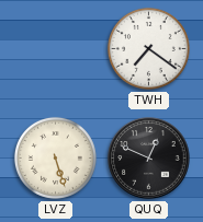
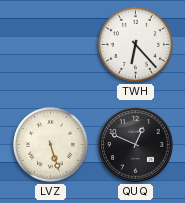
TWH: 7:21 -> 6:23
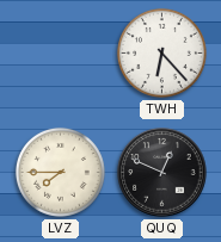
LVZ: 5:27 -> 7:45
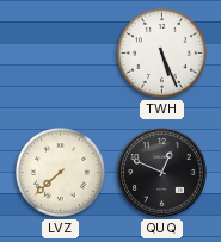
TWH: 6:23 -> 5:26
LVZ: 7:45 -> 7:38
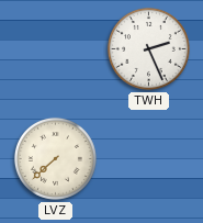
TWH: 5:26 -> 2:26
QUQ: 12:49 -> none
